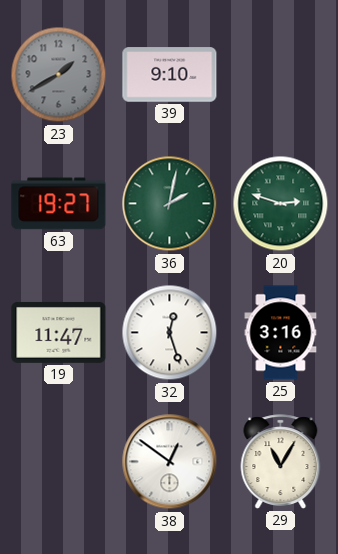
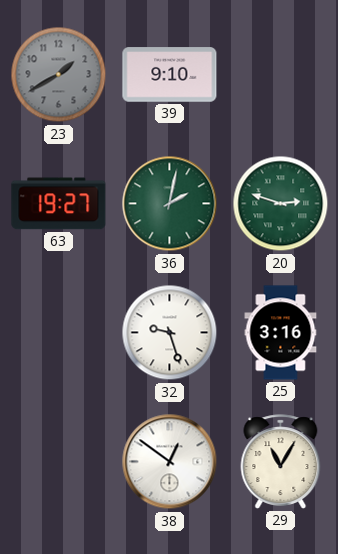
19: 11:47 -> none
32: 12:27 -> 9:27
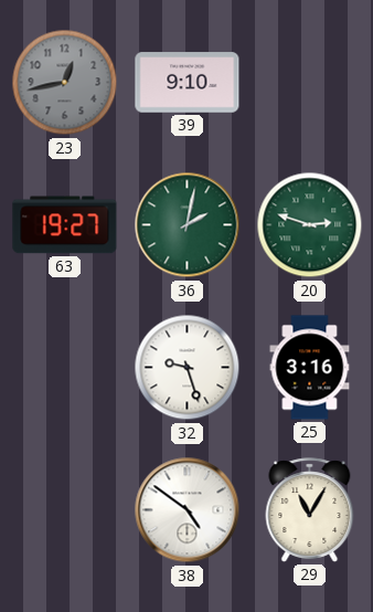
23: 1:40 -> 12:43
38: 12:51 -> 4:51
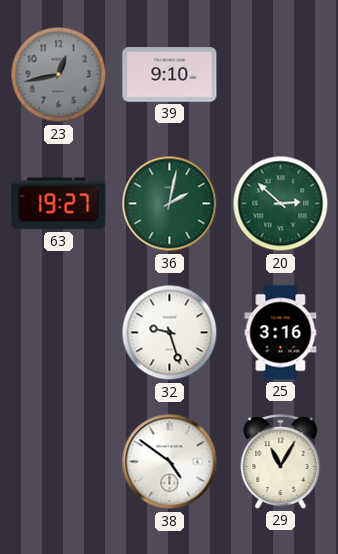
20: 2:48 -> 2:52
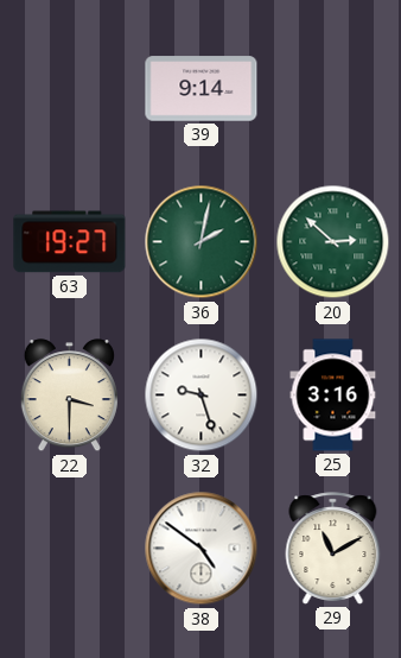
23: 12:43 -> none
39: 9:10 -> 9:14
22: none -> 3:30
29: 11:05 -> 11:10
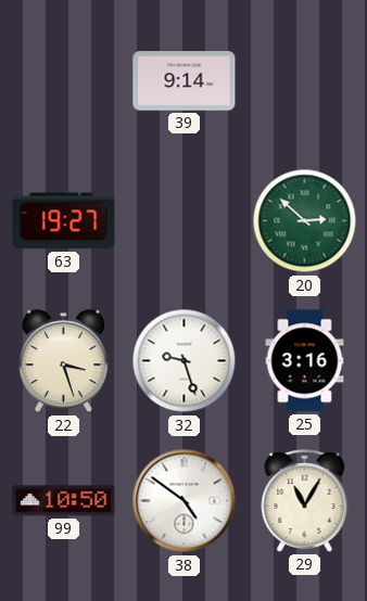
36: 2:02 -> none
22: 3:30 -> 3:27
99: none -> 10:50
29: 11:10 -> 11:05
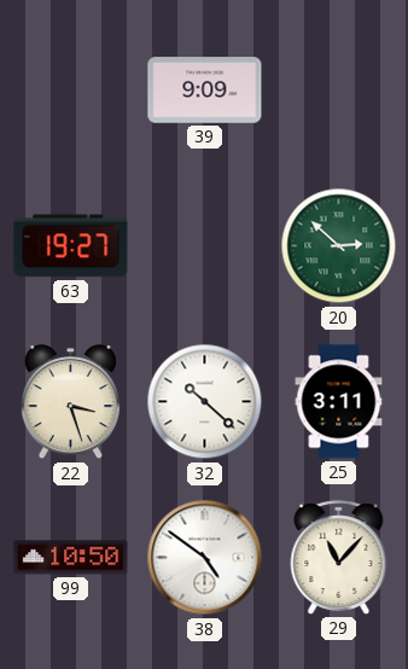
39: 9:14 -> 9:09
32: 9:27 -> 10:22
25: 3:16 -> 3:11
29: 11:05 -> 11:07
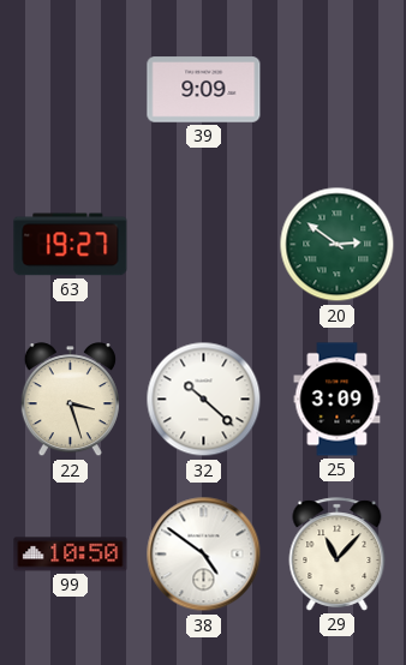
20: 2:52 -> 2:51
25: 3:11 -> 3:09
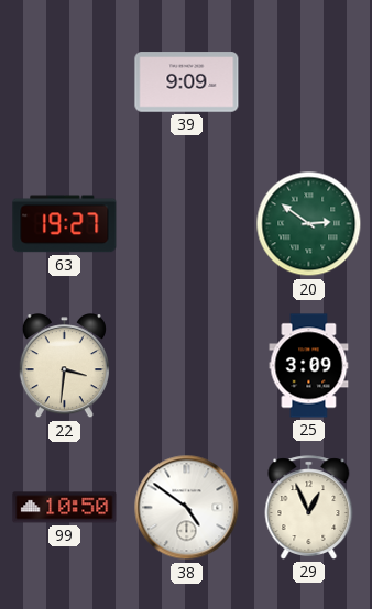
22: 3:27 -> 3:31
32: 10:22 -> none
29: 11:07 -> 12:56
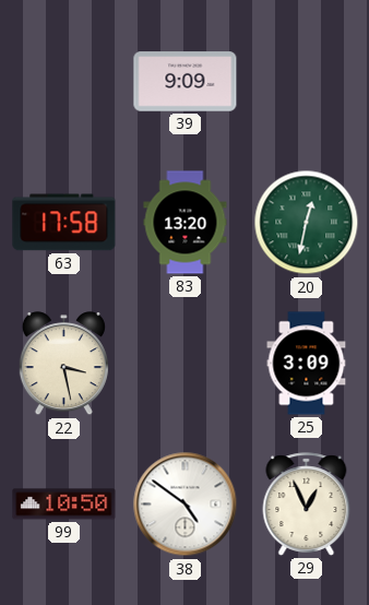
63: 19:27 -> 17:58
83: none -> 13:20
20: 2:51 -> 12:32
22: 3:31 -> 3:28
